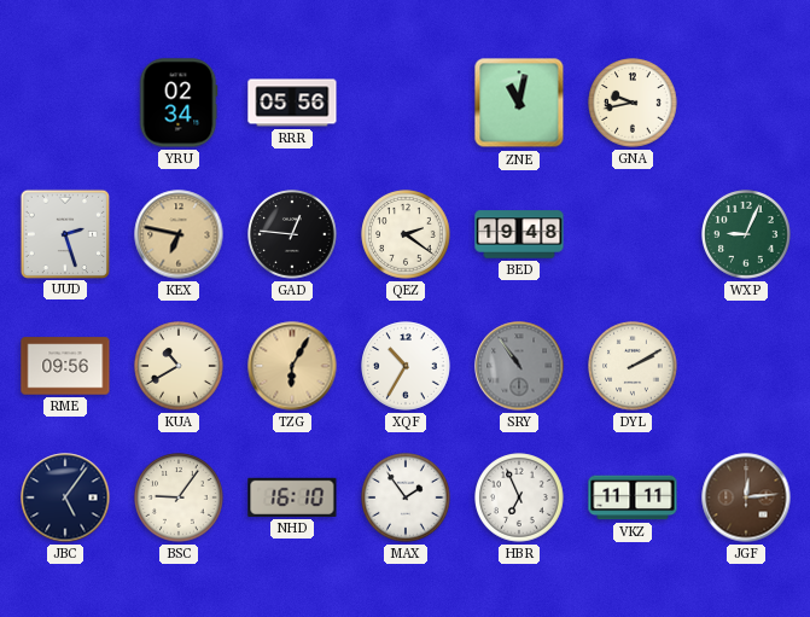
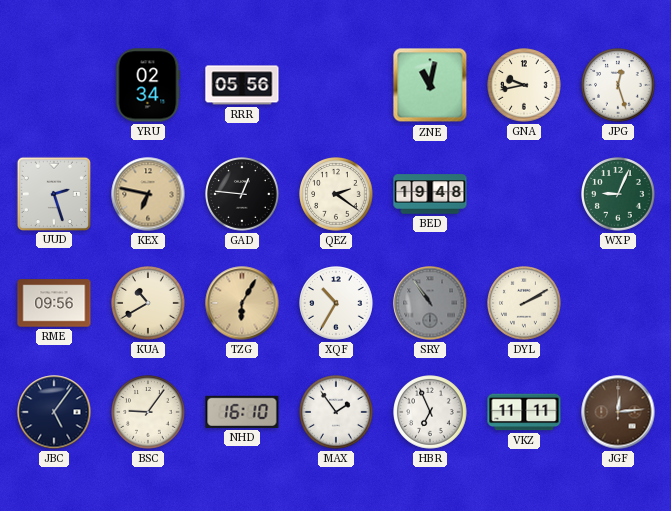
JPG: none -> 12:27
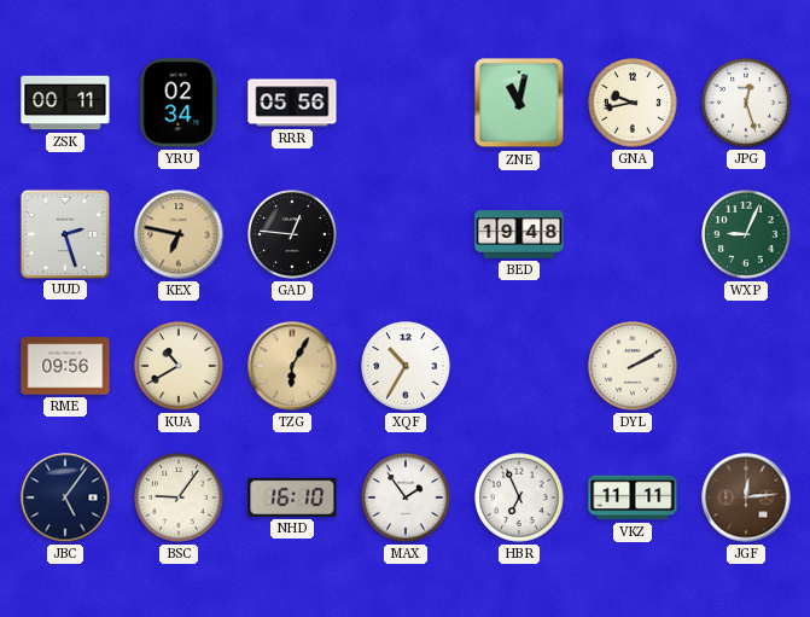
ZSK: none -> 00:11
QEZ: 2:21 -> none
SRY: 10:54 -> none
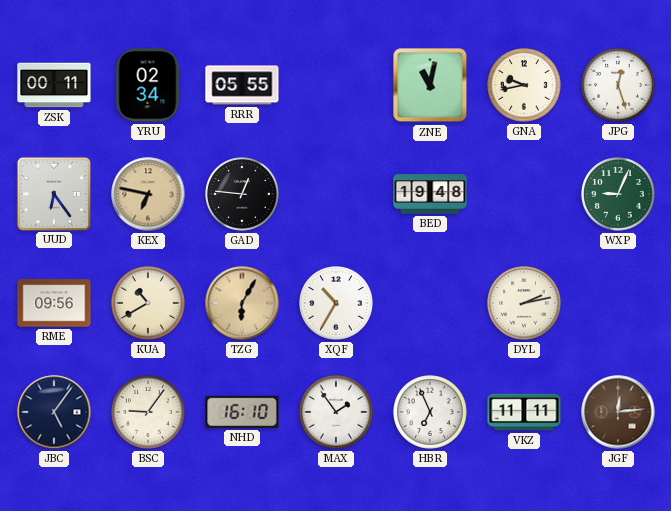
RRR: 05:56 -> 05:55
UUD: 2:27 -> 6:24
DYL: 2:10 -> 2:13
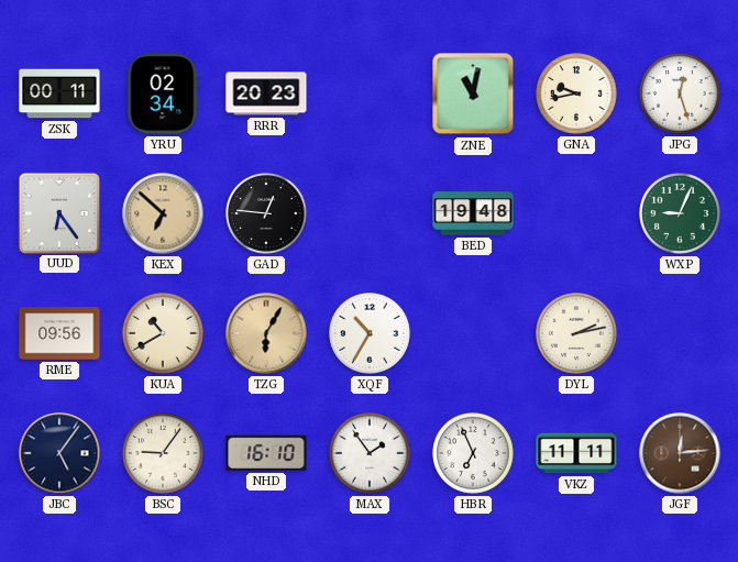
RRR: 05:55 -> 20:23
KEX: 6:47 -> 6:52
